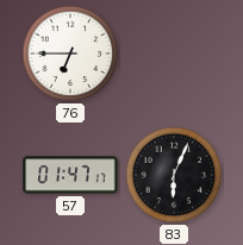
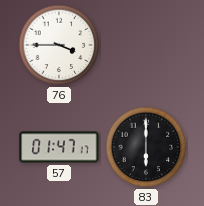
76: 6:45 -> 3:45
83: 6:04 -> 6:00
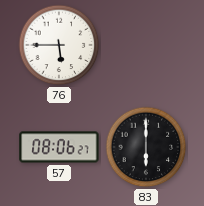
76: 3:45 -> 5:45
57: 01:47 -> 08:06
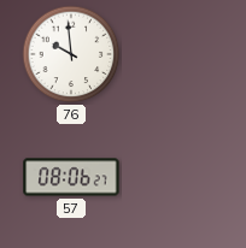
76: 5:45 -> 9:59
83: 6:00 -> none
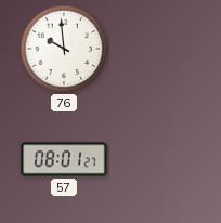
57: 08:06 -> 08:01
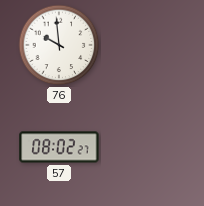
57: 08:01 -> 08:02
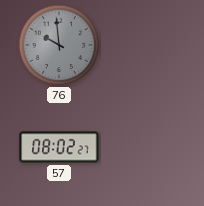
76 dial: white -> grey
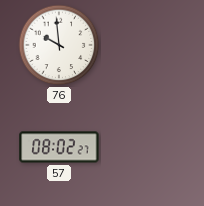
76 dial: grey -> white
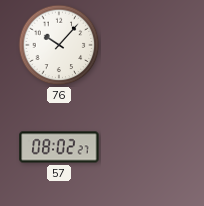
76: 9:59 -> 10:07
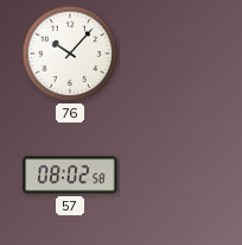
57: 08:02:27 -> 08:02:58
